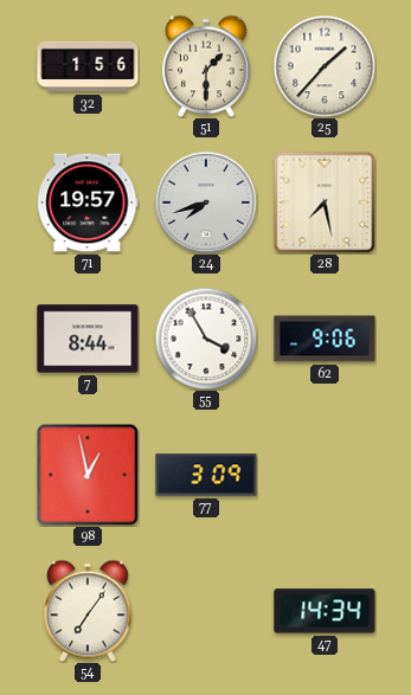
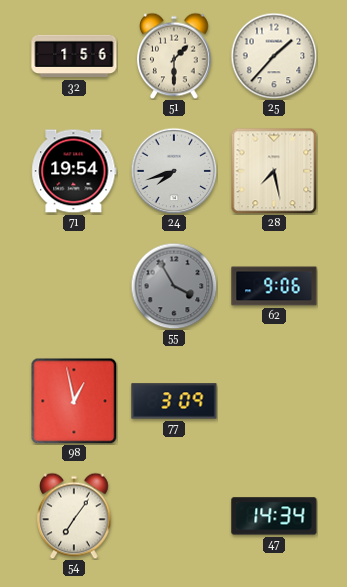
71: 19:57 -> 19:54
7: 8:44 -> none
55 dial: white -> grey
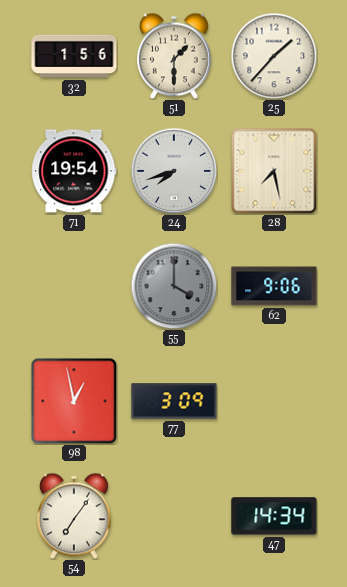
55: 3:55 -> 4:00
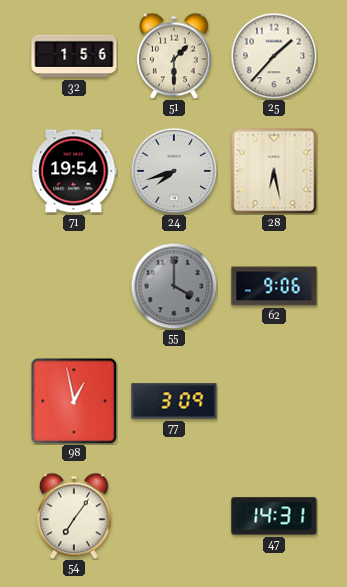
28: 7:28 -> 6:28
47: 14:34 -> 14:31
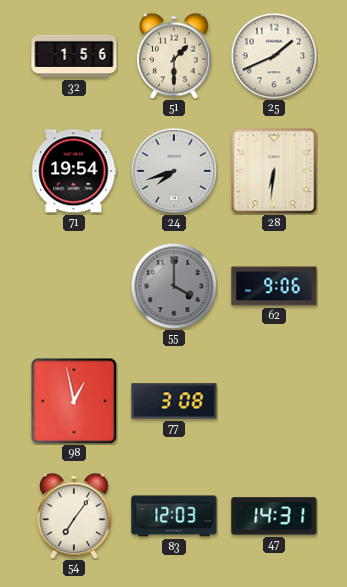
25: 1:37 -> 1:41
28: 6:28 -> 6:31
77: 3:09 -> 3:08
83: none -> 12:03
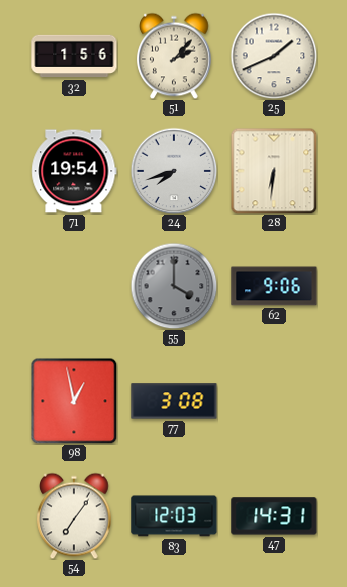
51: 1:30 -> 2:07
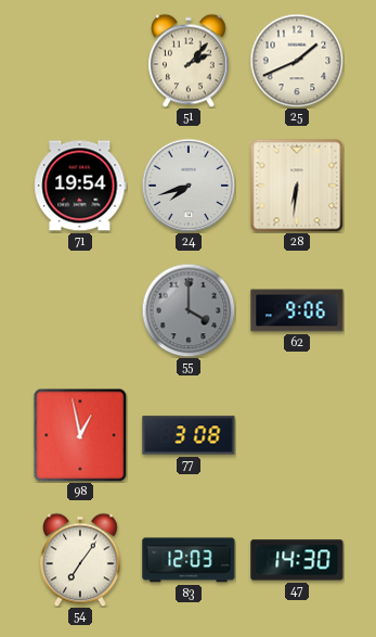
32: 1:56 -> none
47: 14:31 -> 14:30
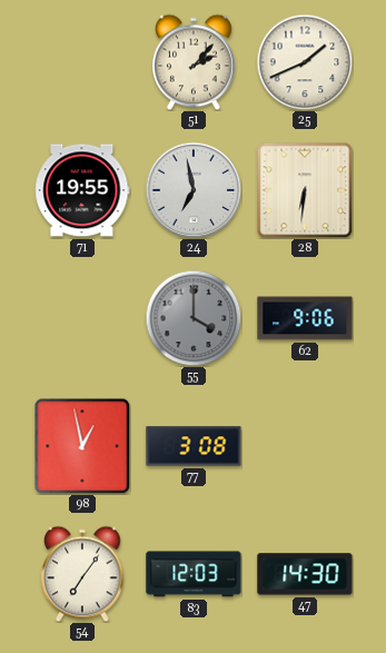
71: 19:54 -> 19:55
24: 7:42 -> 6:58
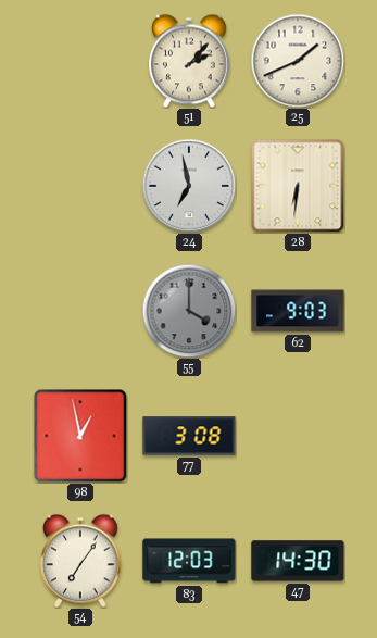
71: 19:55 -> none
62: 9:06 -> 9:03
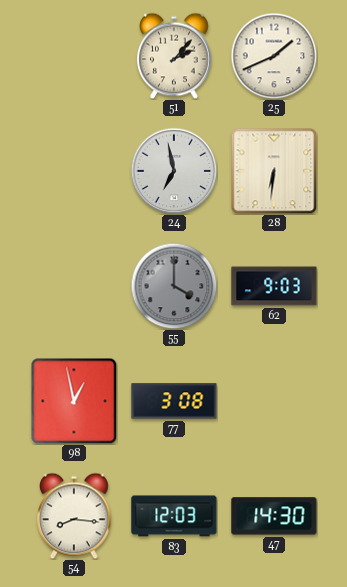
54: 7:06 -> 8:16
